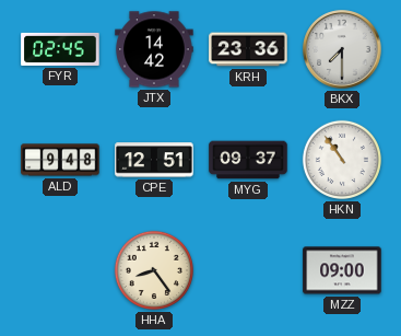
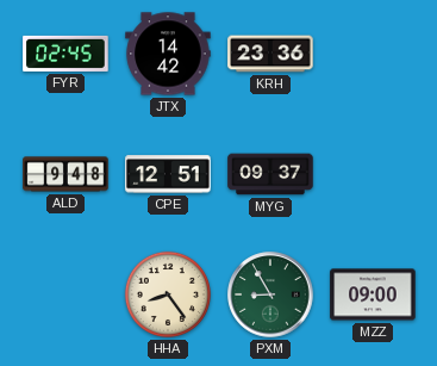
BKX: 7:30 -> none
HKN: 10:54 -> none
PXM: none -> 8:55
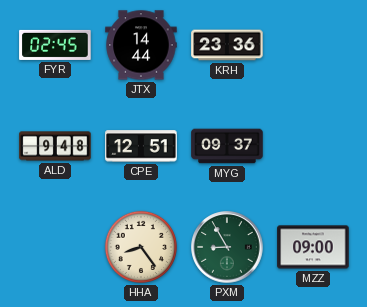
JTX: 14:42 -> 14:44
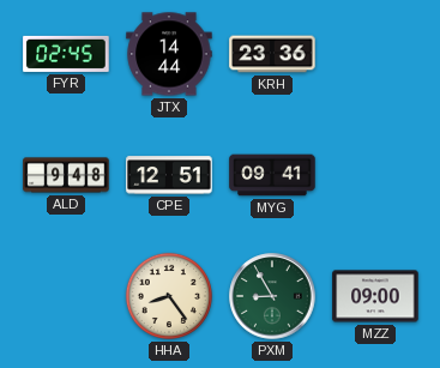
MYG: 09:37 -> 09:41
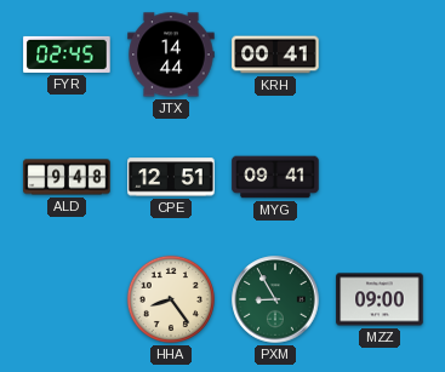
KRH: 23:36 -> 00:41
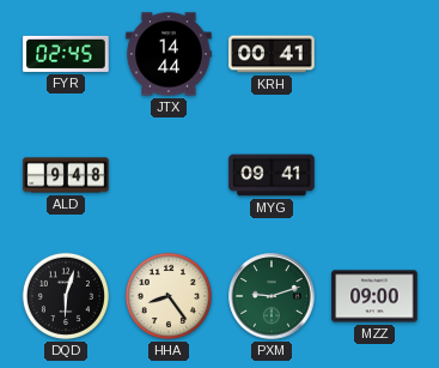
CPE: 12:51 -> none
DQD: none -> 6:03
PXM: 8:55 -> 9:12
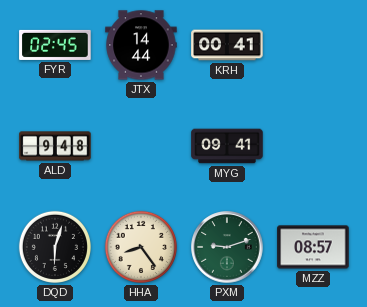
MZZ: 09:00 -> 08:57
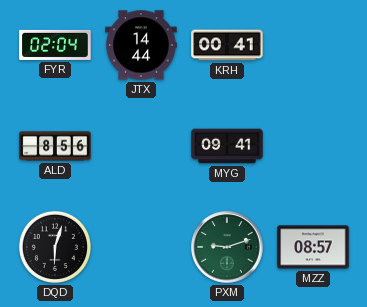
FYR: 02:45 -> 02:04
ALD: 9:48 -> 8:56
HHA: 8:24 -> none
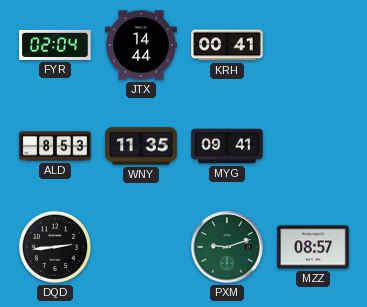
ALD: 8:56 -> 8:53
WNY: none -> 11:35
DQD: 6:03 -> 2:44
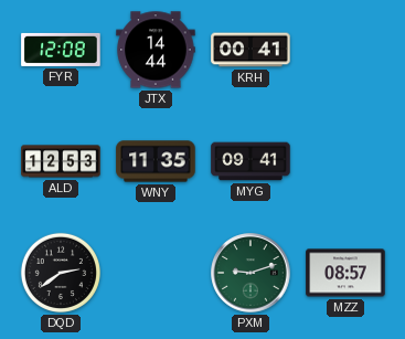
FYR: 02:04 -> 12:08
ALD: 8:53 -> 12:53
DQD: 2:44 -> 2:39
